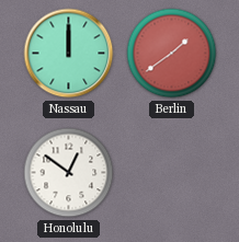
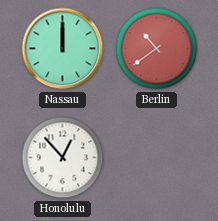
Berlin: 1:39 -> 10:39
Honolulu: 12:51 -> 12:53
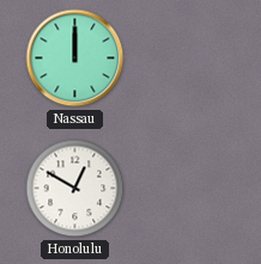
Berlin: 10:39 -> none
Honolulu: 12:53 -> 12:50
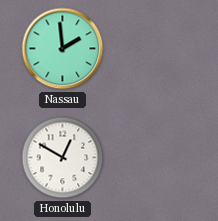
Nassau: 12:00 -> 1:59
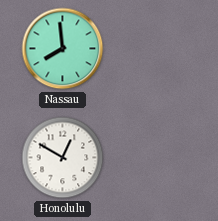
Nassau: 1:59 -> 7:59
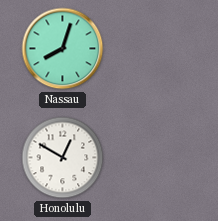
Nassau: 7:59 -> 8:03
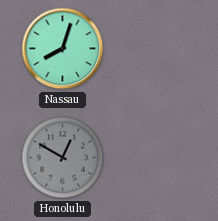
Honolulu dial: white -> grey
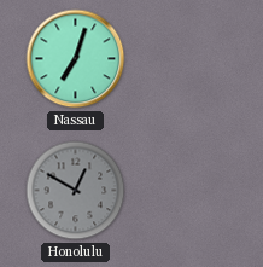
Nassau: 8:03 -> 7:03
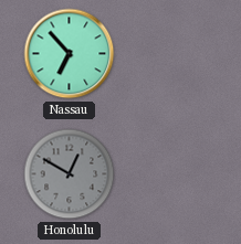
Nassau: 7:03 -> 6:53
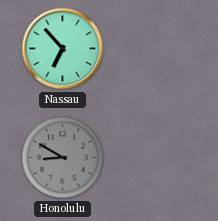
Honolulu: 12:50 -> 8:50
